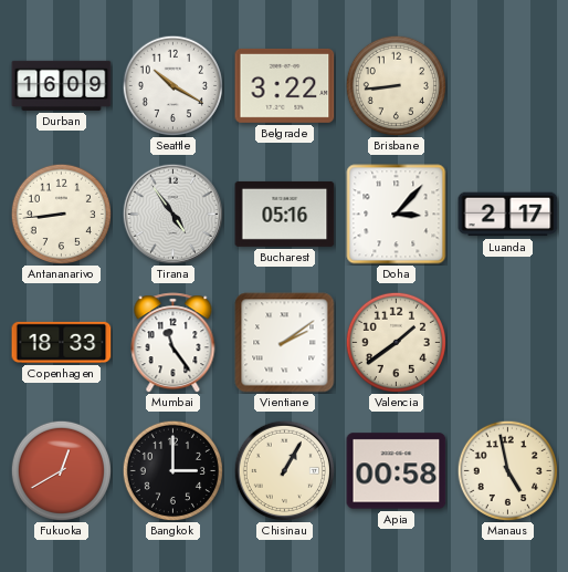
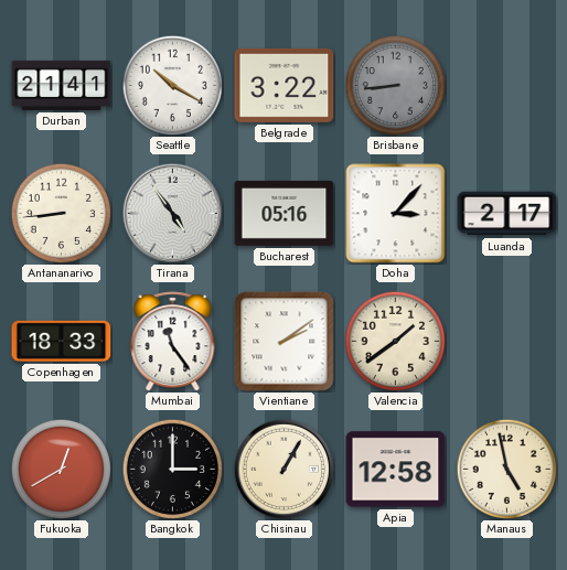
Durban: 16:09 -> 21:41
Brisbane dial: cream -> grey
Apia: 00:58 -> 12:58
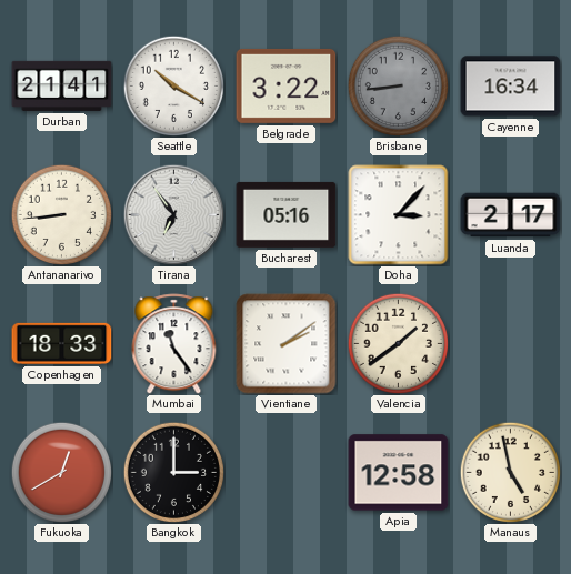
Cayenne: none -> 16:34
Tirana: 4:54 -> 6:54
Chisinau: 1:05 -> none
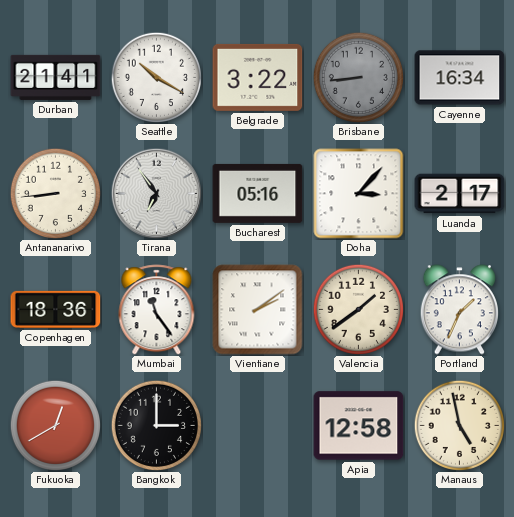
Copenhagen: 18:33 -> 18:36
Portland: none -> 1:34
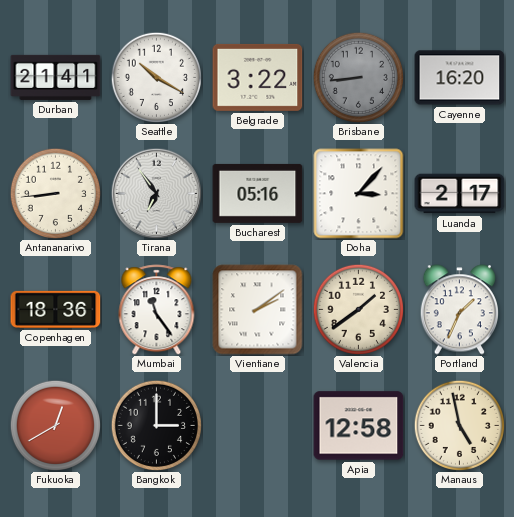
Cayenne: 16:34 -> 16:20
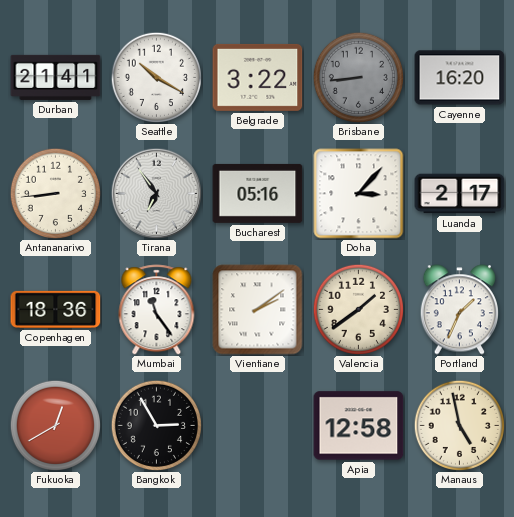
Bangkok: 3:00 -> 2:55
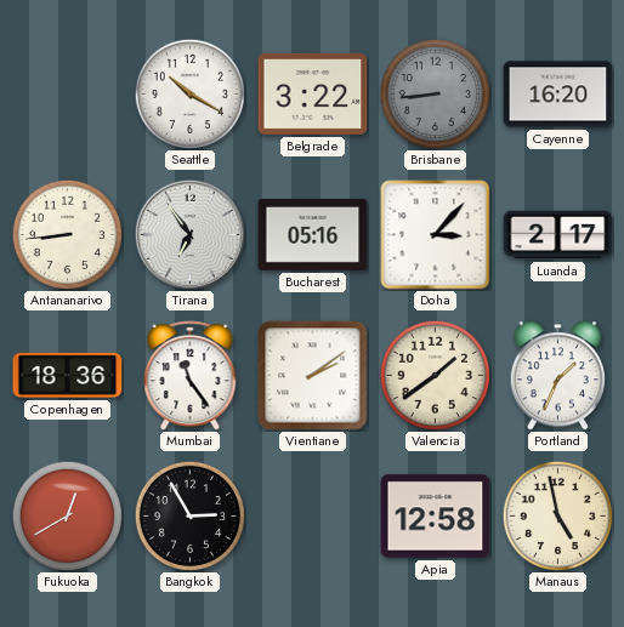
Durban: 21:41 -> none
